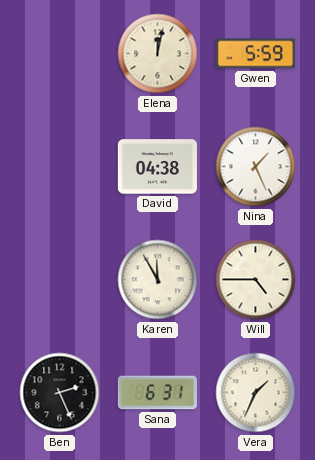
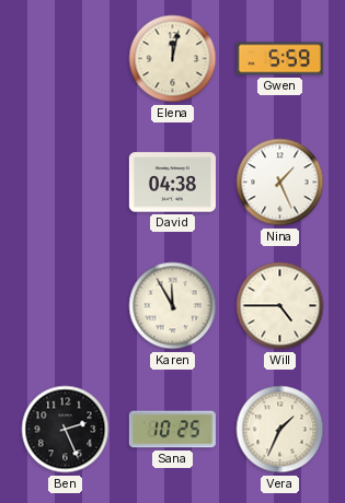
Sana: 6:31 -> 10:25
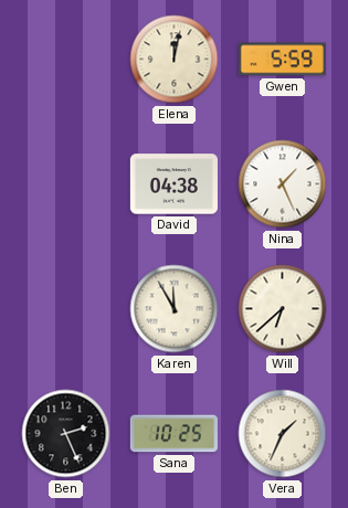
Will: 4:45 -> 6:38
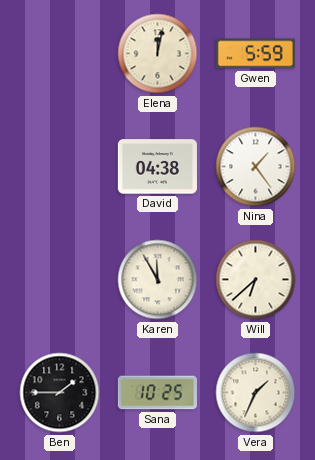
Nina: 1:26 -> 1:24
Ben: 2:26 -> 1:45
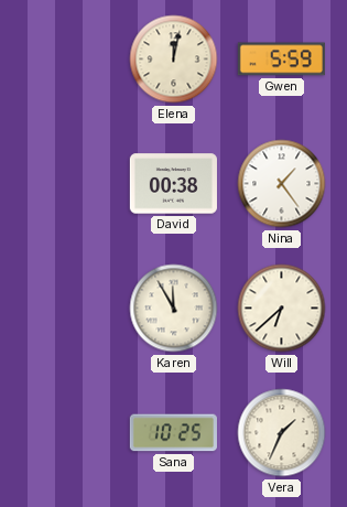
David: 04:38 -> 00:38
Ben: 1:45 -> none
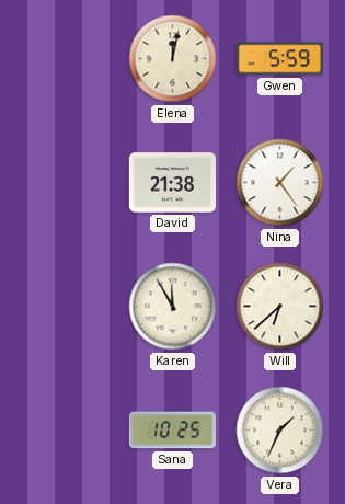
David: 00:38 -> 21:38
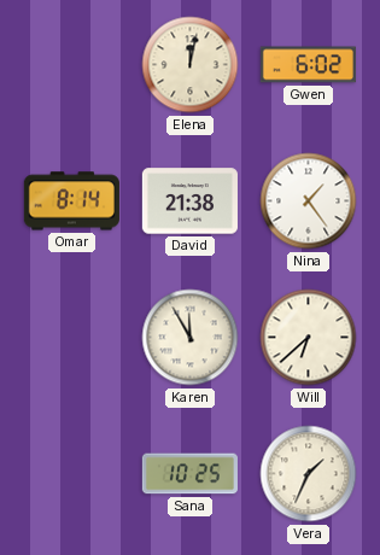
Gwen: 5:59 -> 6:02
Omar: none -> 8:14
